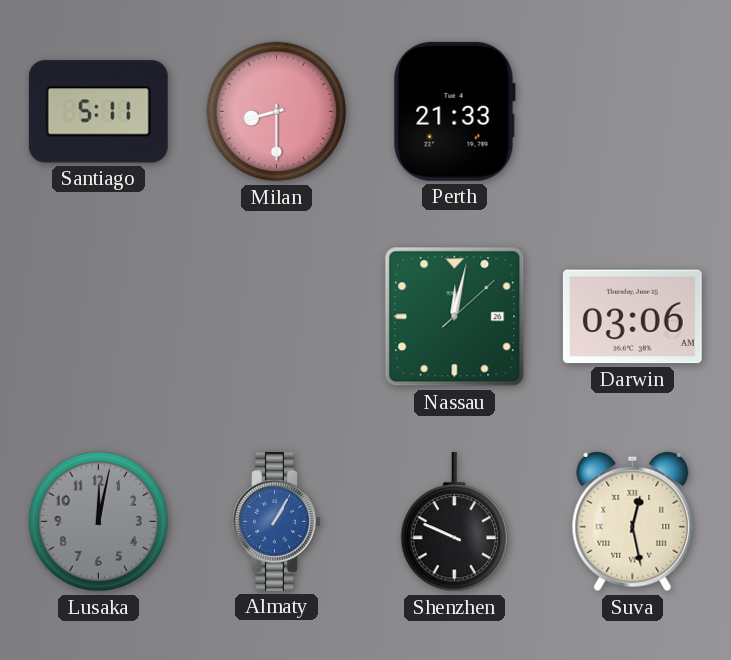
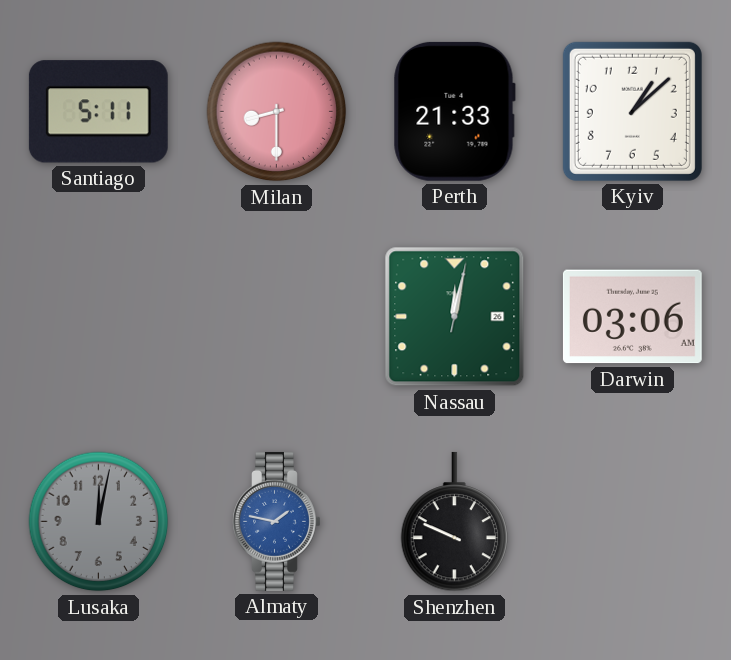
Kyiv: none -> 1:08
Nassau: 12:02:08 -> 12:02:02
Almaty: 1:05 -> 1:47
Suva: 12:28 -> none
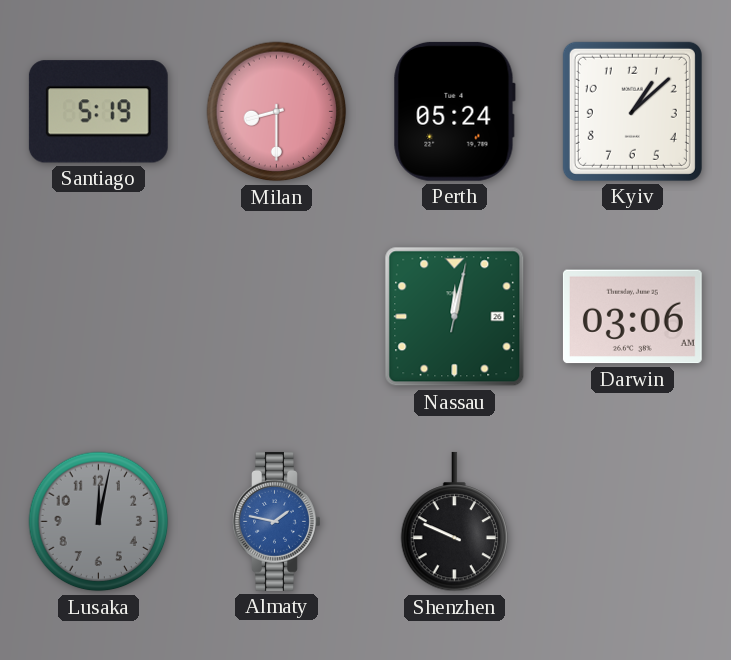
Santiago: 5:11 -> 5:19
Perth: 21:33 -> 05:24
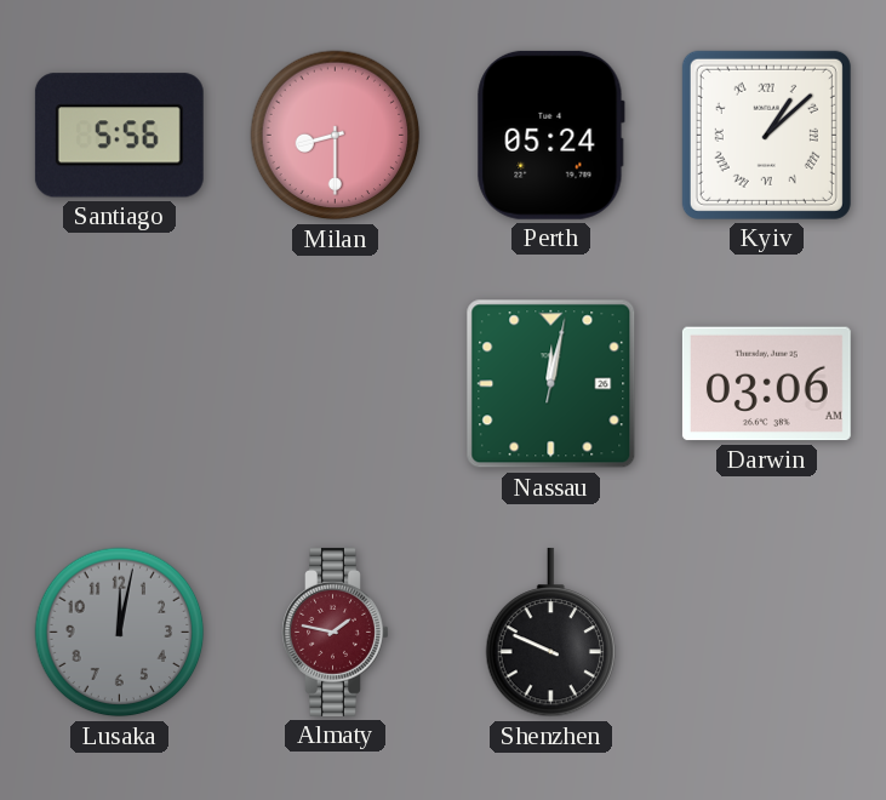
Santiago: 5:19 -> 5:56
Kyiv numerals: Arabic -> Roman
Almaty dial: blue -> burgundy
